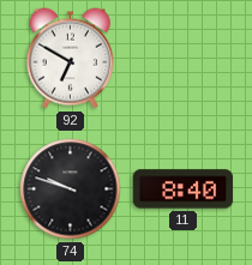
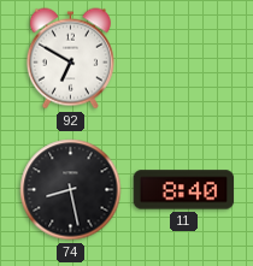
74: 9:48 -> 8:28
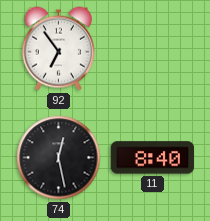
92: 6:50 -> 6:54
74: 8:28 -> 12:28
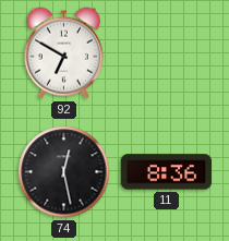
92: 6:54 -> 6:50
11: 8:40 -> 8:36
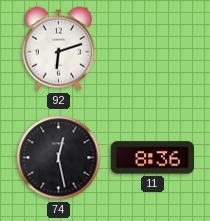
92: 6:50 -> 6:12
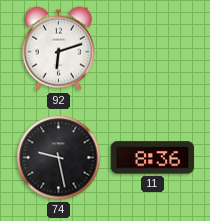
74: 12:28 -> 9:28
